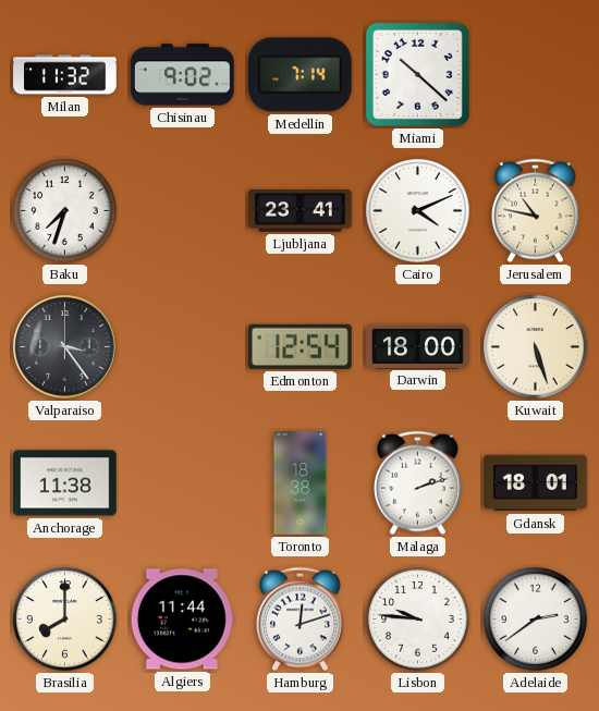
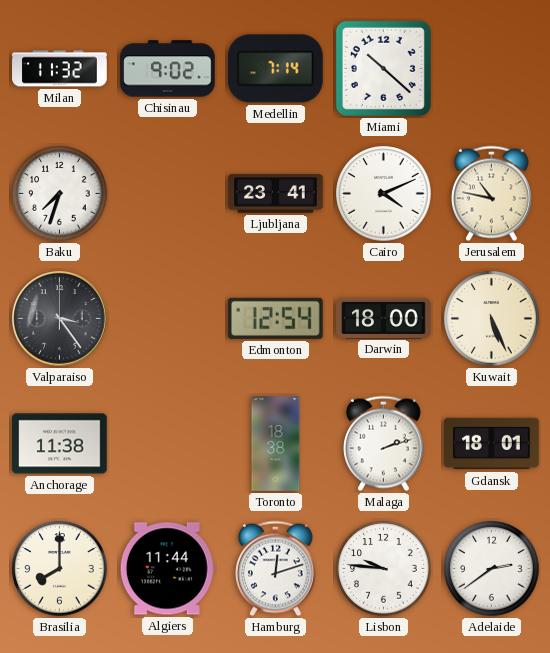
Kuwait: 5:27 -> 5:26
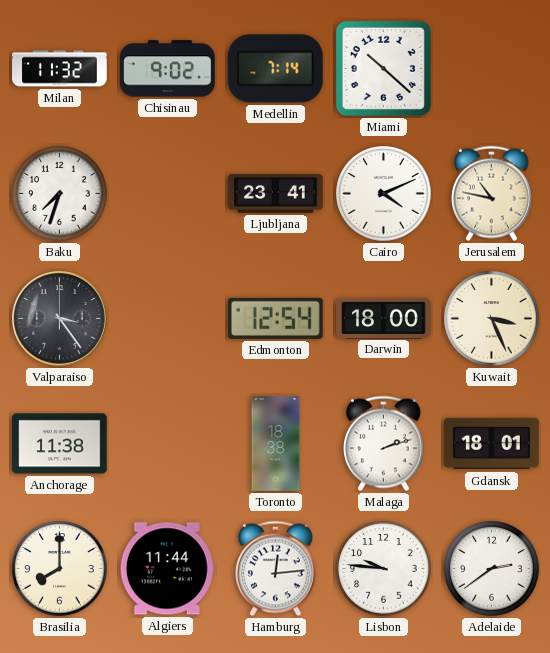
Kuwait: 5:26 -> 3:26
Hamburg: 12:12 -> 12:14
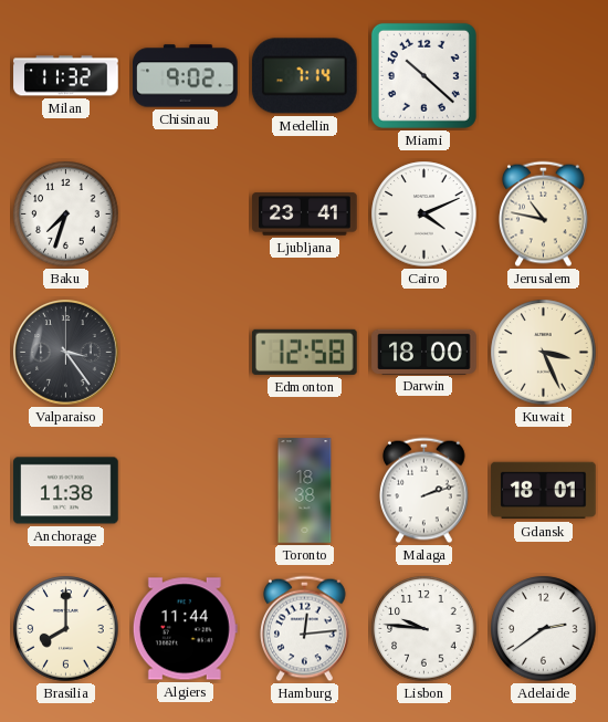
Edmonton: 12:54 -> 12:58
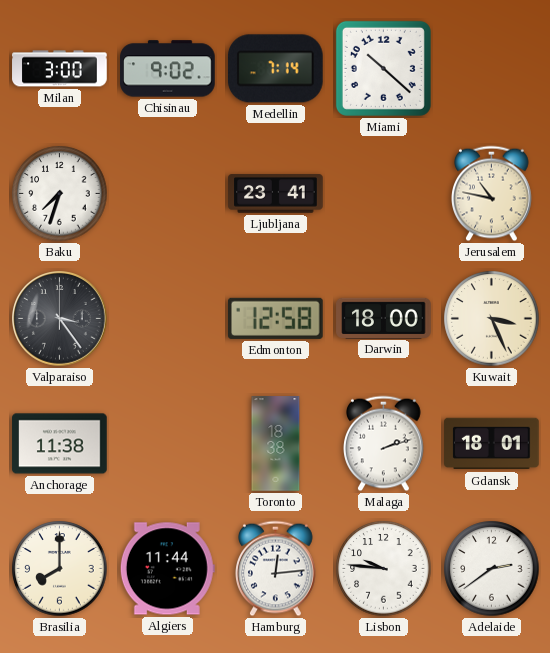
Milan: 11:32 -> 3:00
Cairo: 4:11 -> none
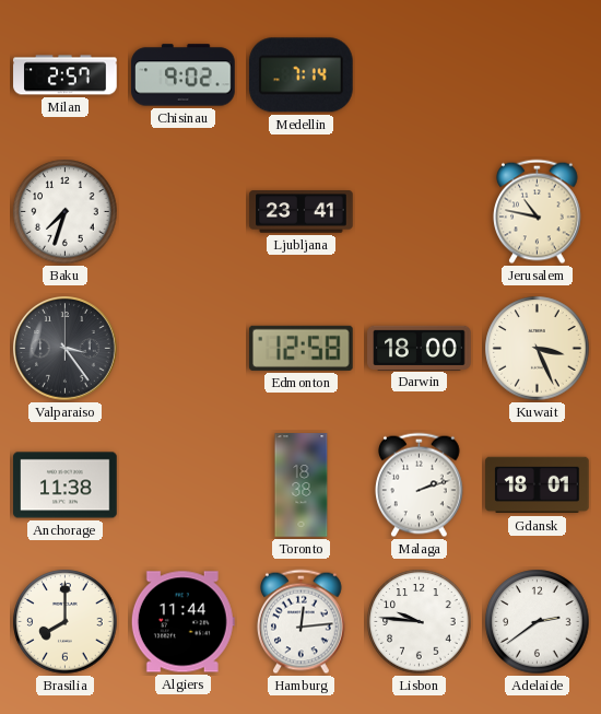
Milan: 3:00 -> 2:57
Miami: 10:22 -> none
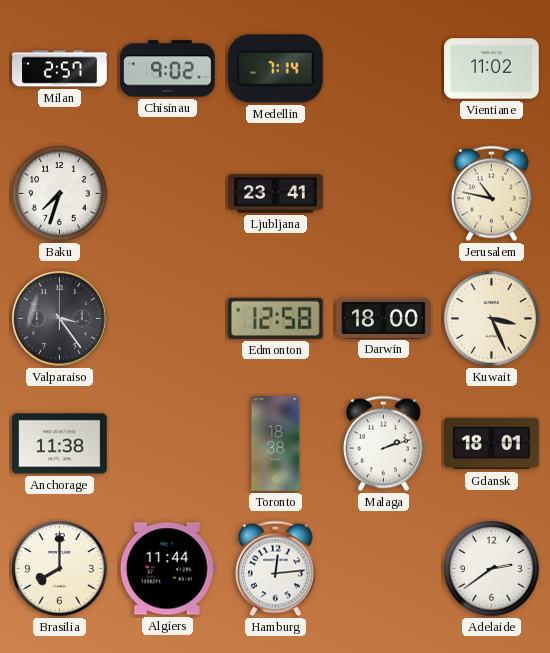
Vientiane: none -> 11:02
Lisbon: 9:46 -> none
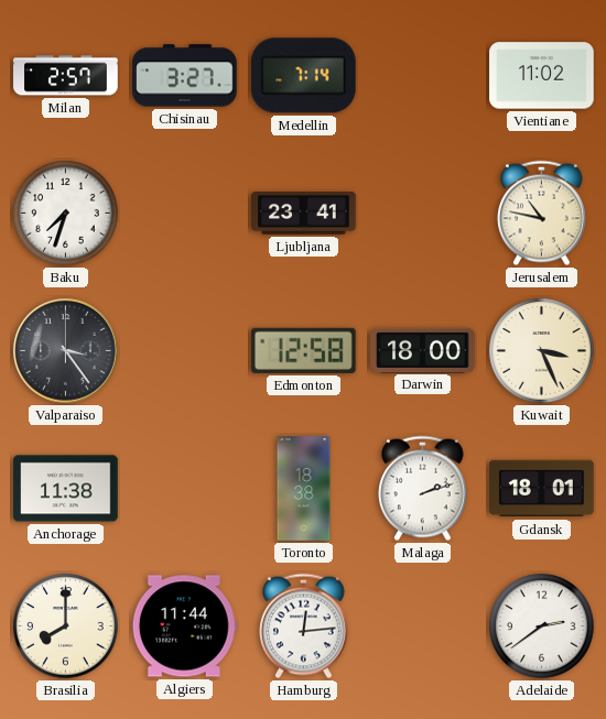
Chisinau: 9:02 -> 3:27
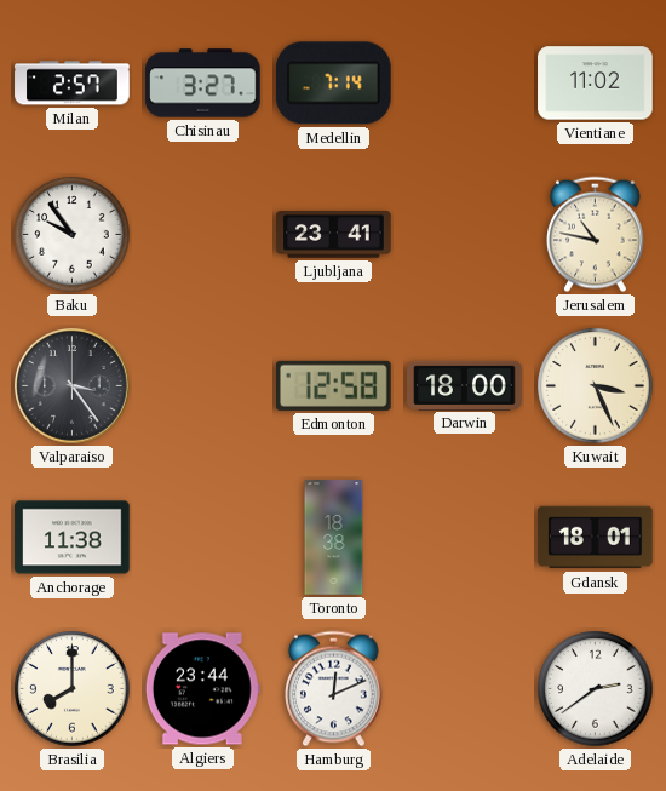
Baku: 7:33 -> 9:54
Malaga: 2:12 -> none
Algiers: 11:44 -> 23:44
Hamburg: 12:14 -> 12:11
